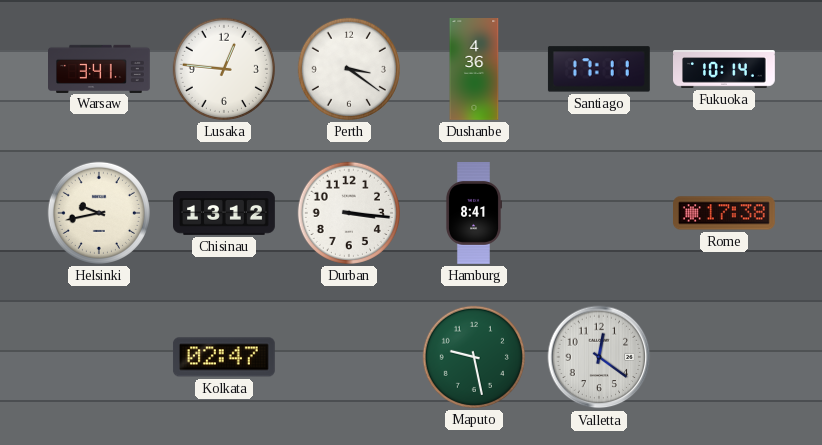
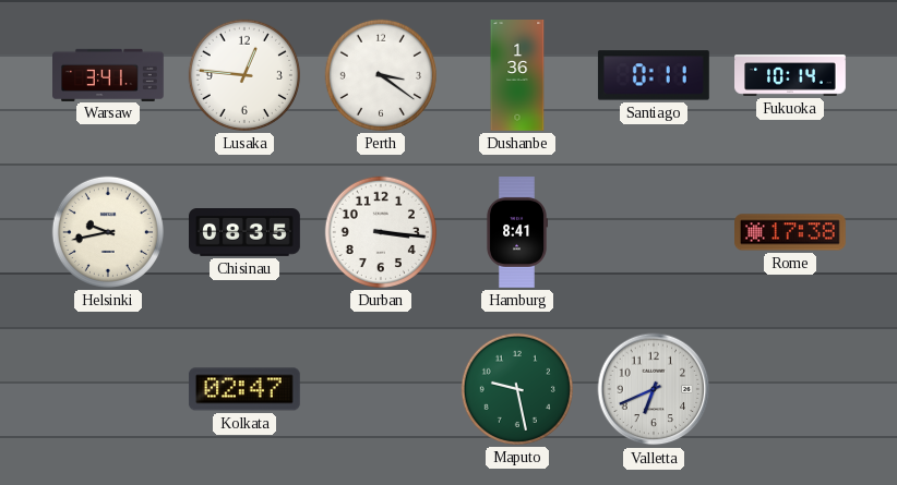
Dushanbe: 4:36 -> 1:36
Santiago: 17:11 -> 0:11
Chisinau: 13:12 -> 08:35
Valletta: 12:21 -> 6:41
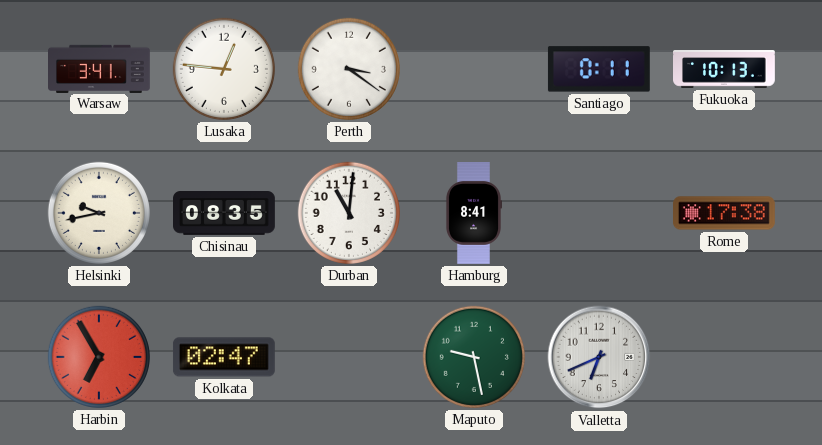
Dushanbe: 1:36 -> none
Fukuoka: 10:14 -> 10:13
Durban: 3:16 -> 11:01
Harbin: none -> 6:55
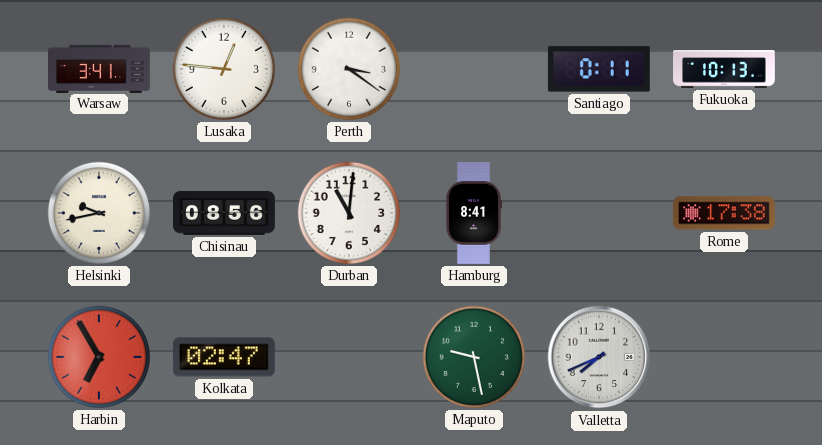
Chisinau: 08:35 -> 08:56
Valletta: 6:41 -> 7:41
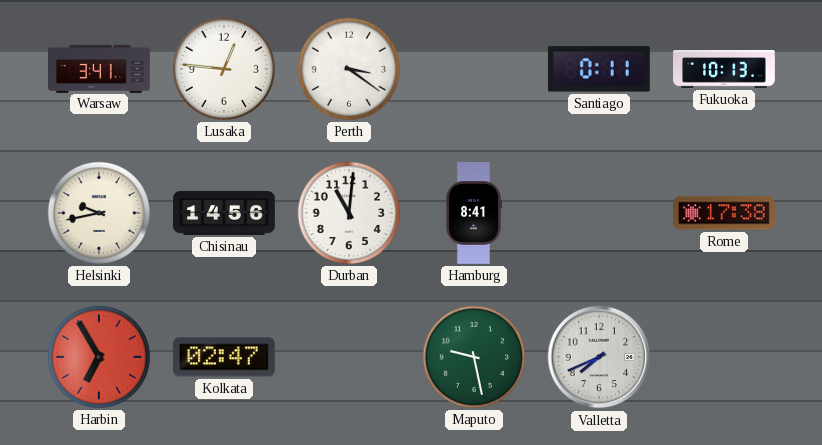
Chisinau: 08:56 -> 14:56
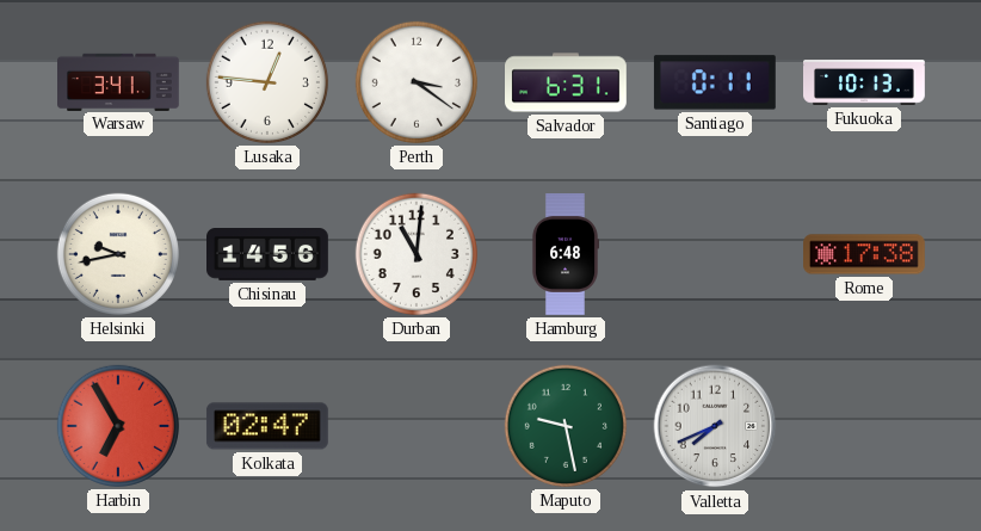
Salvador: none -> 6:31
Hamburg: 8:41 -> 6:48
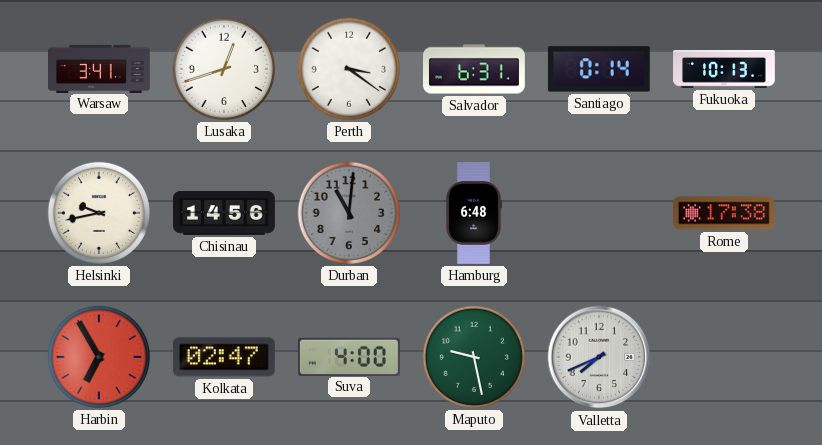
Lusaka: 12:46 -> 12:42
Santiago: 0:11 -> 0:14
Durban dial: white -> grey
Suva: none -> 4:00
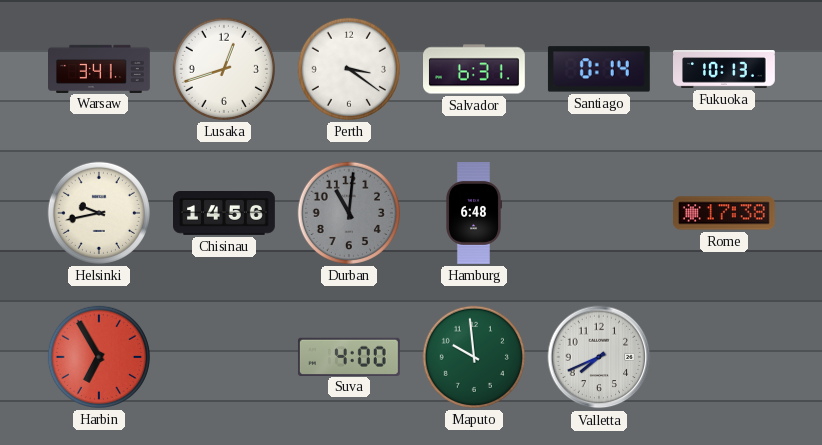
Kolkata: 02:47 -> none
Maputo: 9:28 -> 9:59
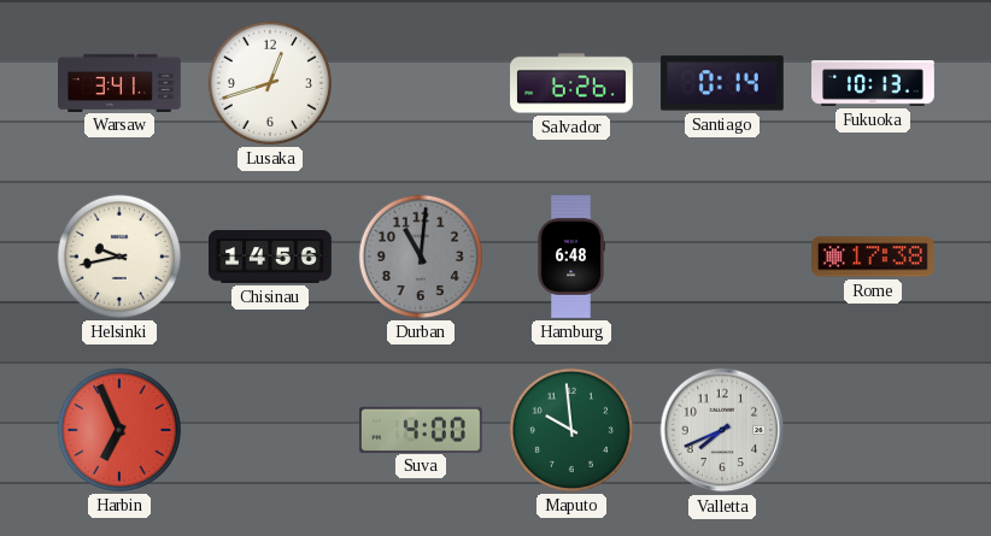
Perth: 3:21 -> none
Salvador: 6:31 -> 6:26
Harbin: 6:55 -> 6:56
